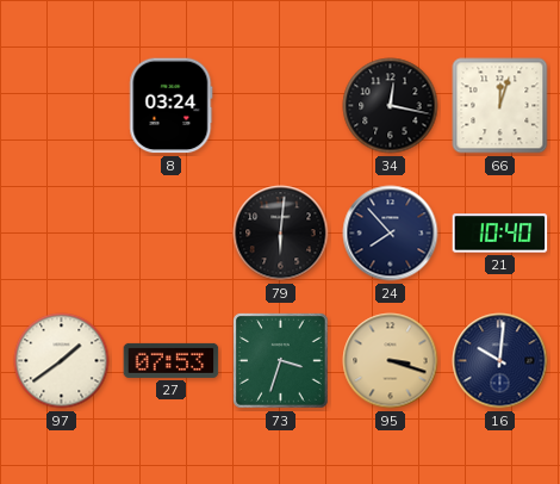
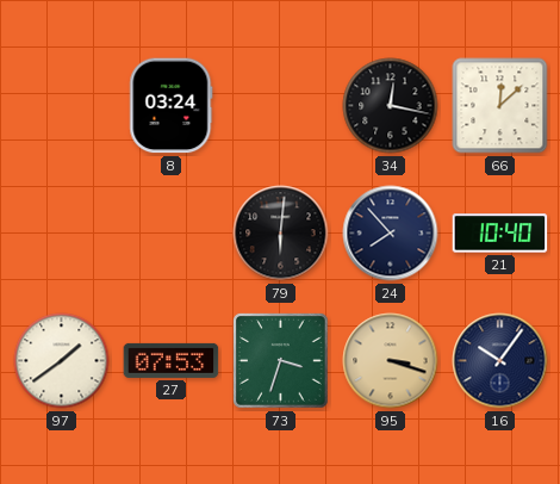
66: 12:03 -> 12:08
16: 10:01 -> 10:06
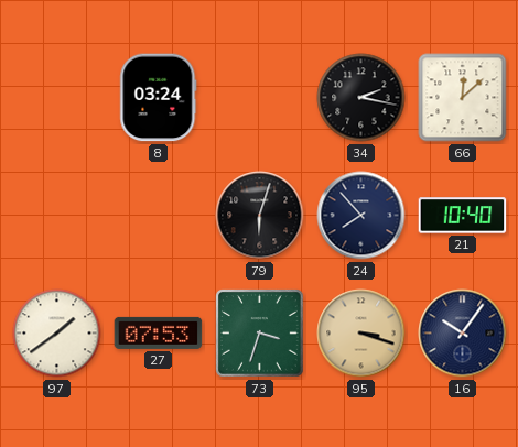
34: 12:17 -> 2:17
79: 6:01 -> 6:03
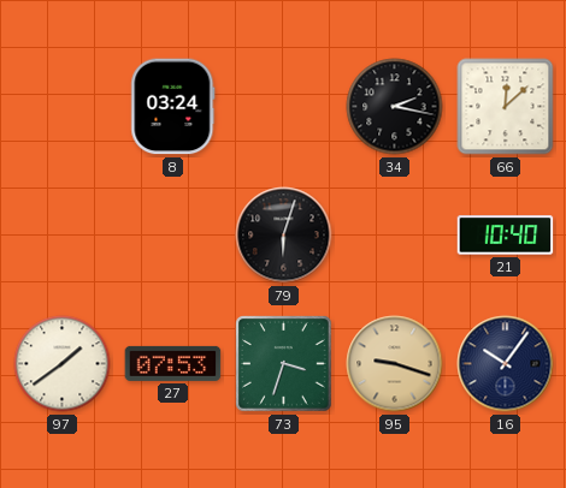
24: 7:53 -> none
95: 3:18 -> 9:18
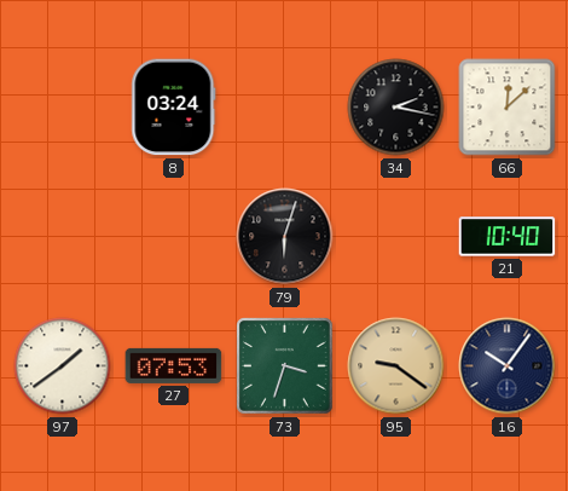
95: 9:18 -> 9:21
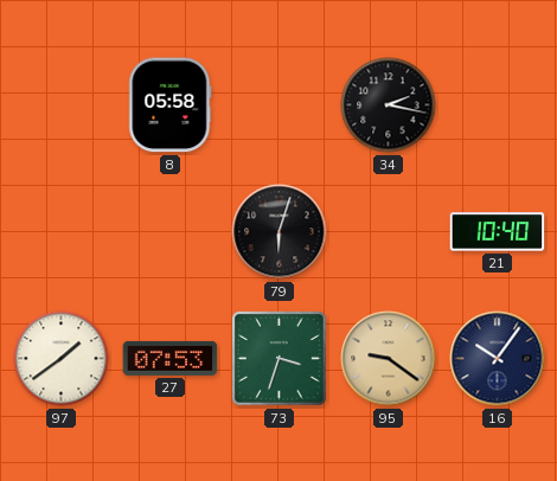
8: 03:24 -> 05:58
66: 12:08 -> none
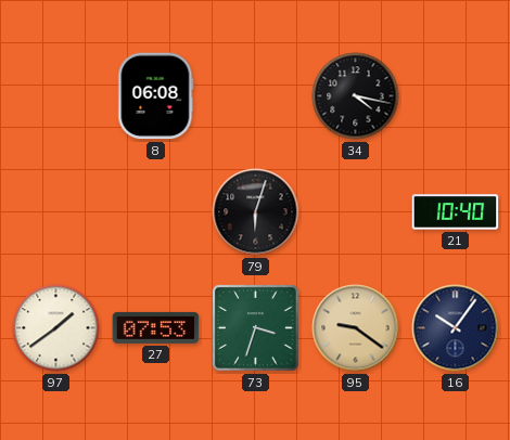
8: 05:58 -> 06:08
34: 2:17 -> 4:17
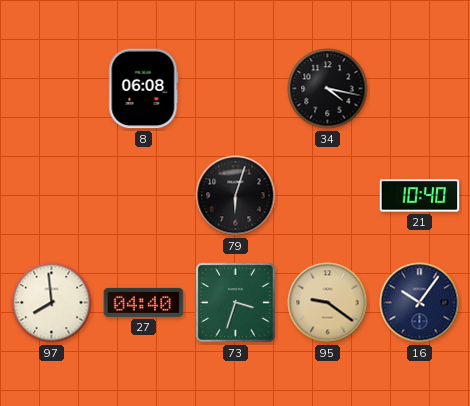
97: 1:39 -> 7:59
27: 07:53 -> 04:40
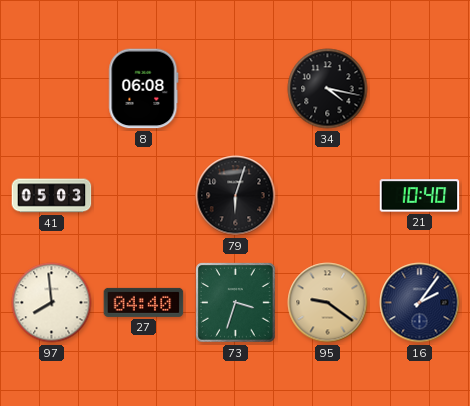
41: none -> 05:03
16: 10:06 -> 2:06
